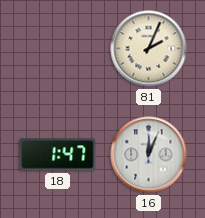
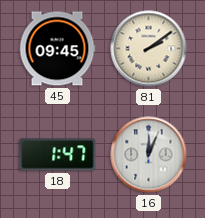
45: none -> 09:45
81: 2:04 -> 2:09
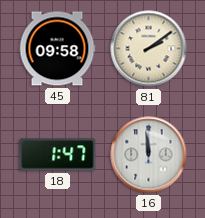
45: 09:45 -> 09:58
16: 12:04 -> 11:59
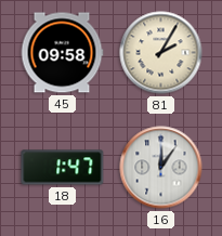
81: 2:09 -> 2:05
16: 11:59 -> 12:06
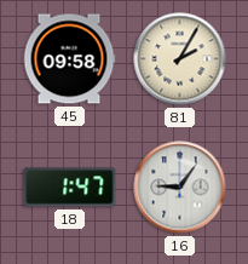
16: 12:06 -> 9:06
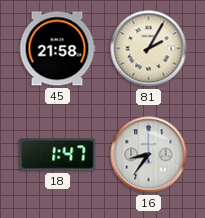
45: 09:58 -> 21:58
16: 9:06 -> 8:36
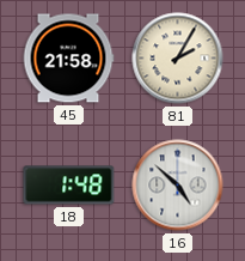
18: 1:47 -> 1:48
16: 8:36 -> 4:52
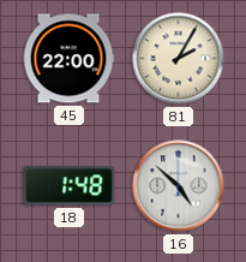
45: 21:58 -> 22:00
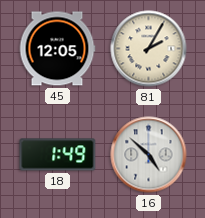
45: 22:00 -> 12:05
18: 1:48 -> 1:49
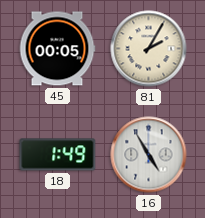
45: 12:05 -> 00:05
16: 4:52 -> 4:55
